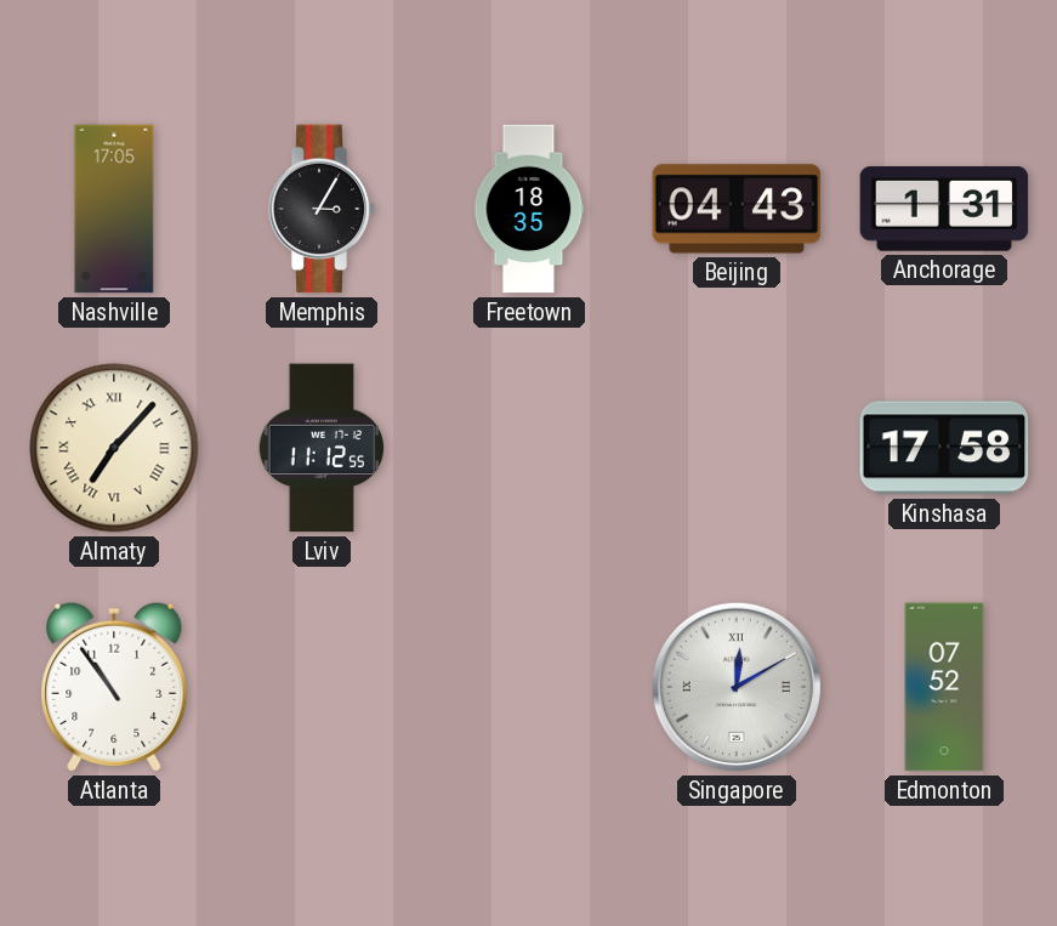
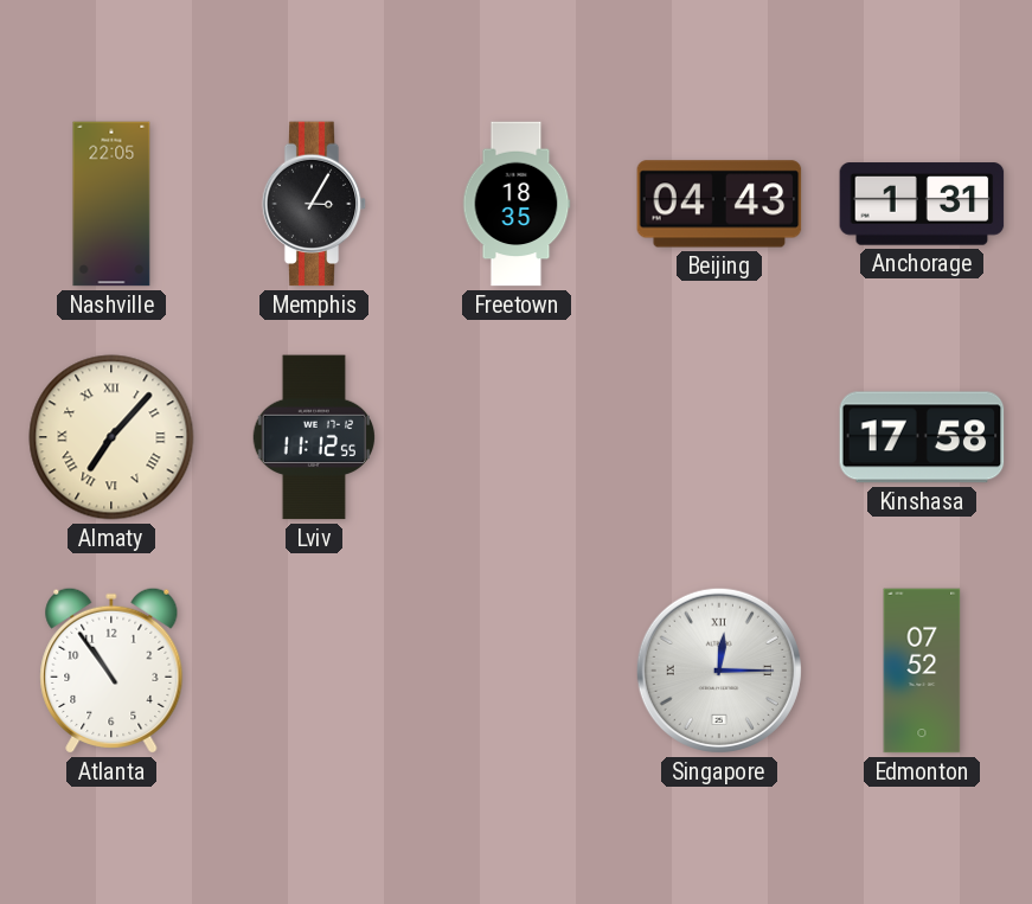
Nashville: 17:05 -> 22:05
Singapore: 12:10 -> 12:15
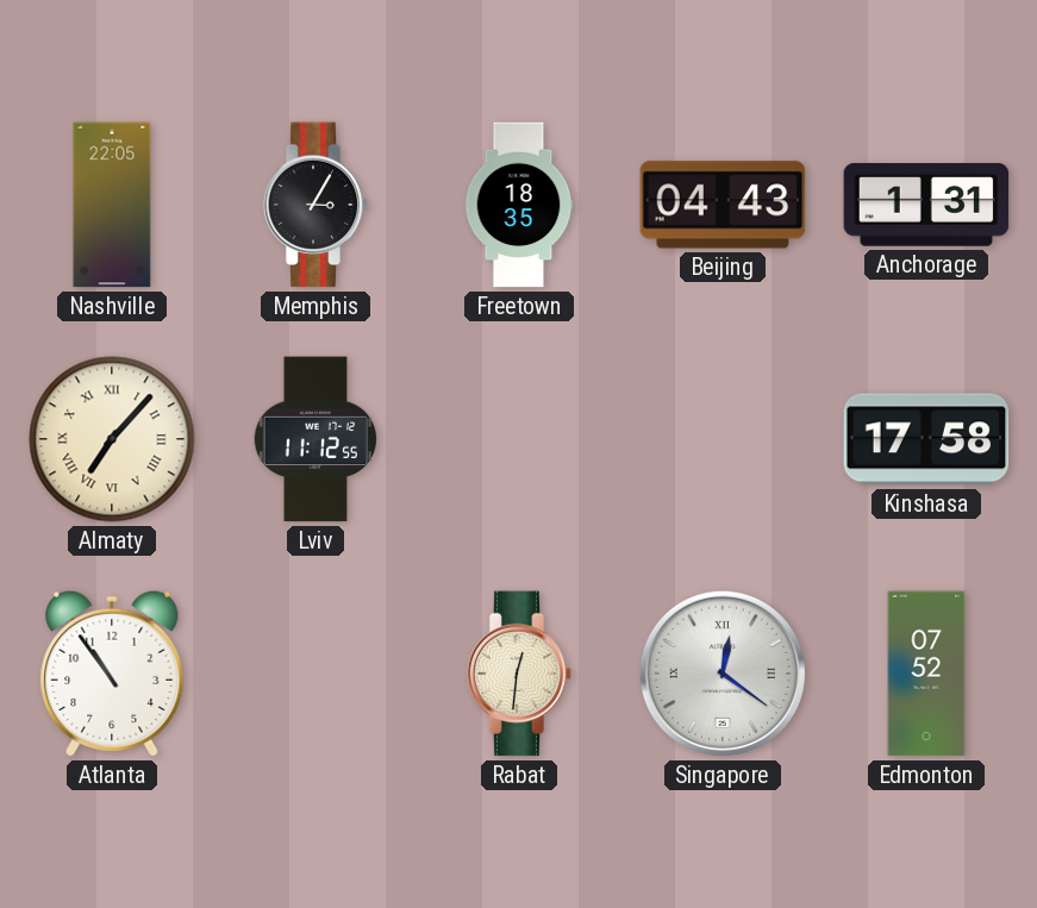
Rabat: none -> 12:31
Singapore: 12:15 -> 12:21
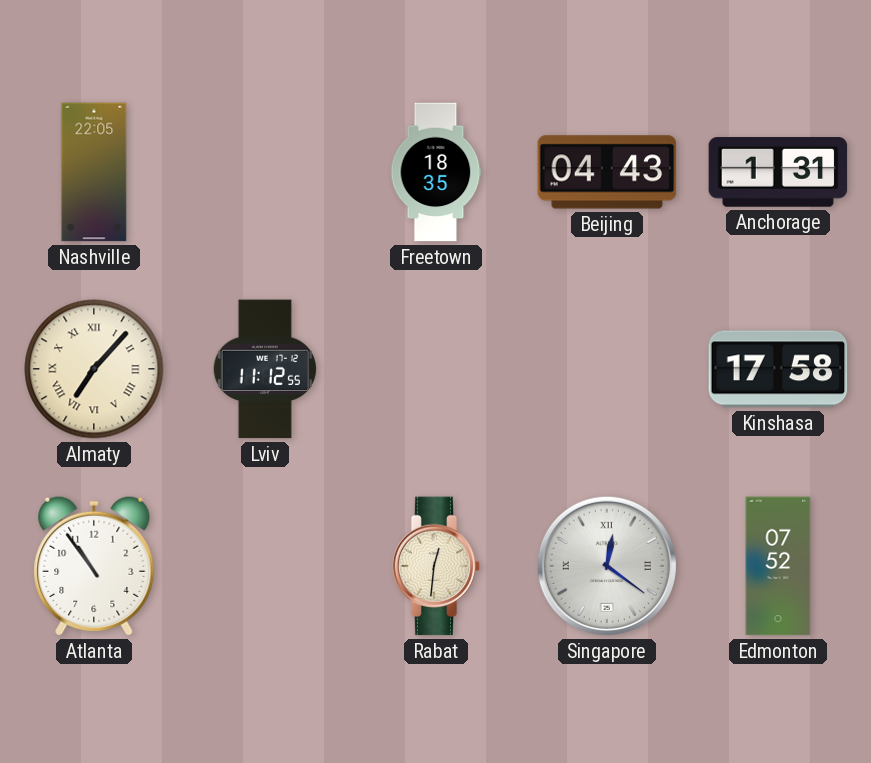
Memphis: 3:05 -> none
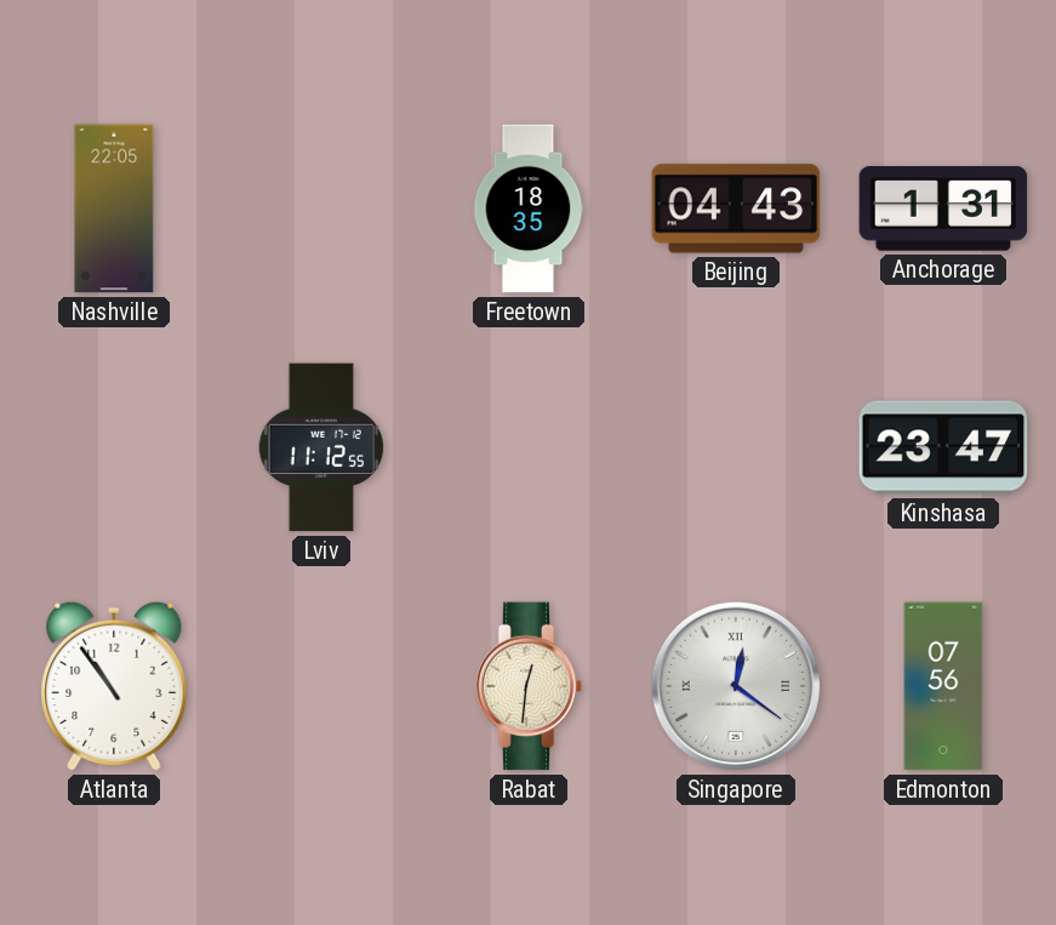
Almaty: 7:07 -> none
Kinshasa: 17:58 -> 23:47
Edmonton: 07:52 -> 07:56
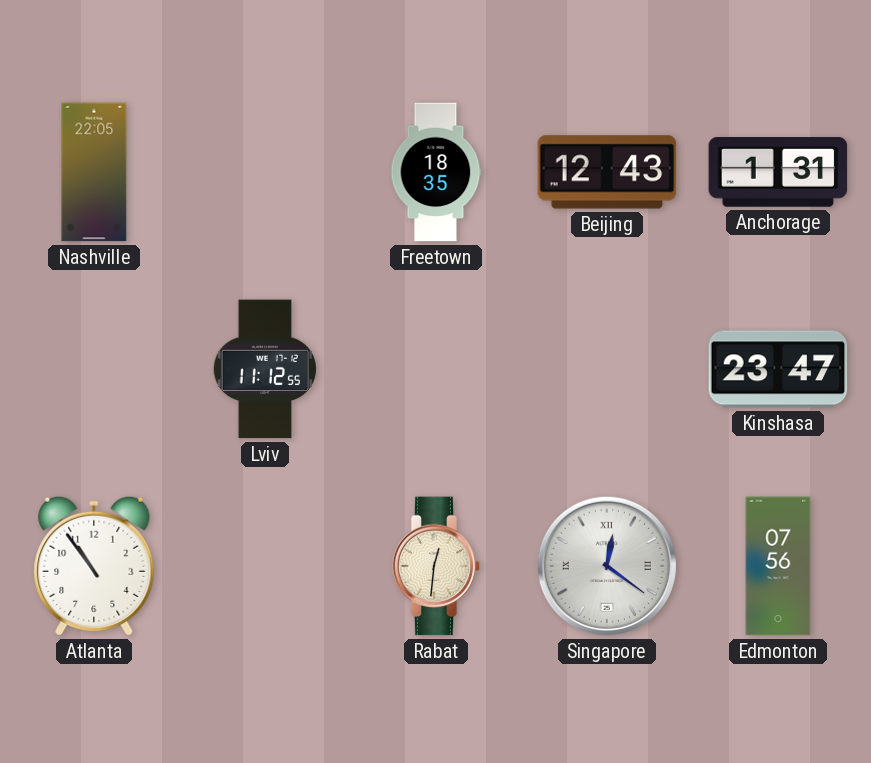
Beijing: 04:43 -> 12:43
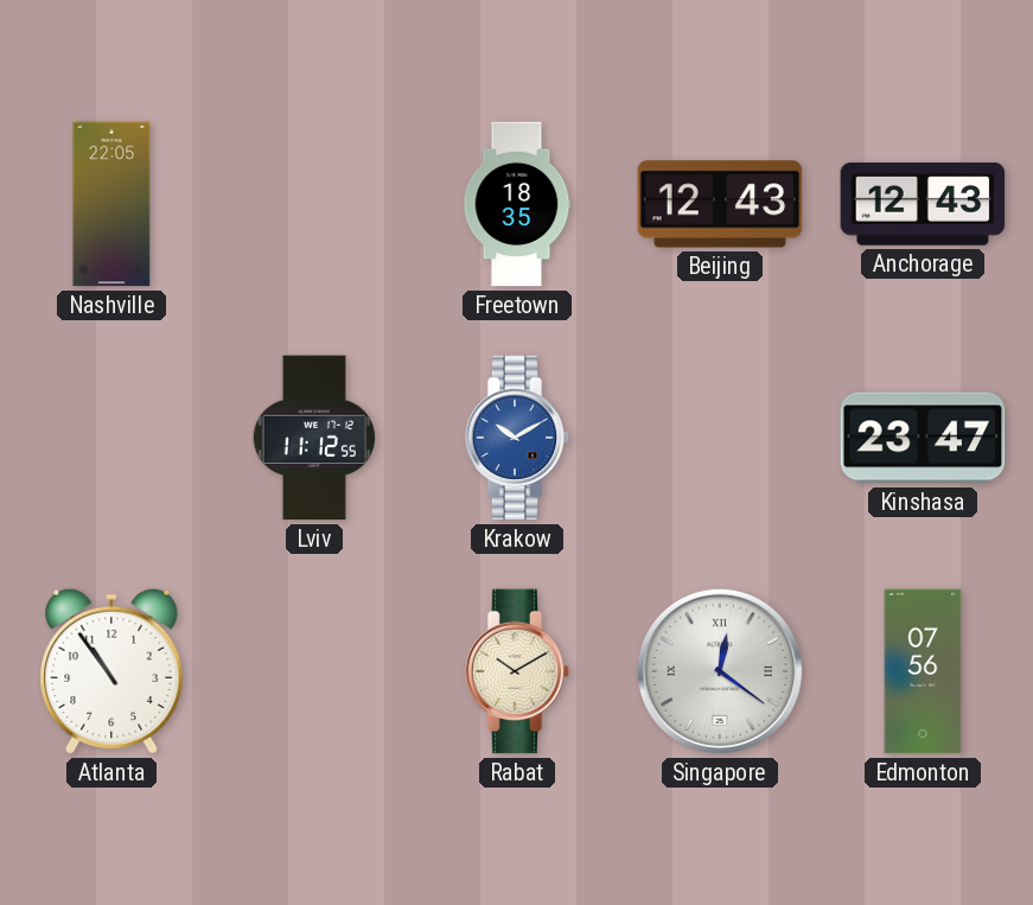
Anchorage: 1:31 -> 12:43
Krakow: none -> 10:10
Rabat: 12:31 -> 10:10
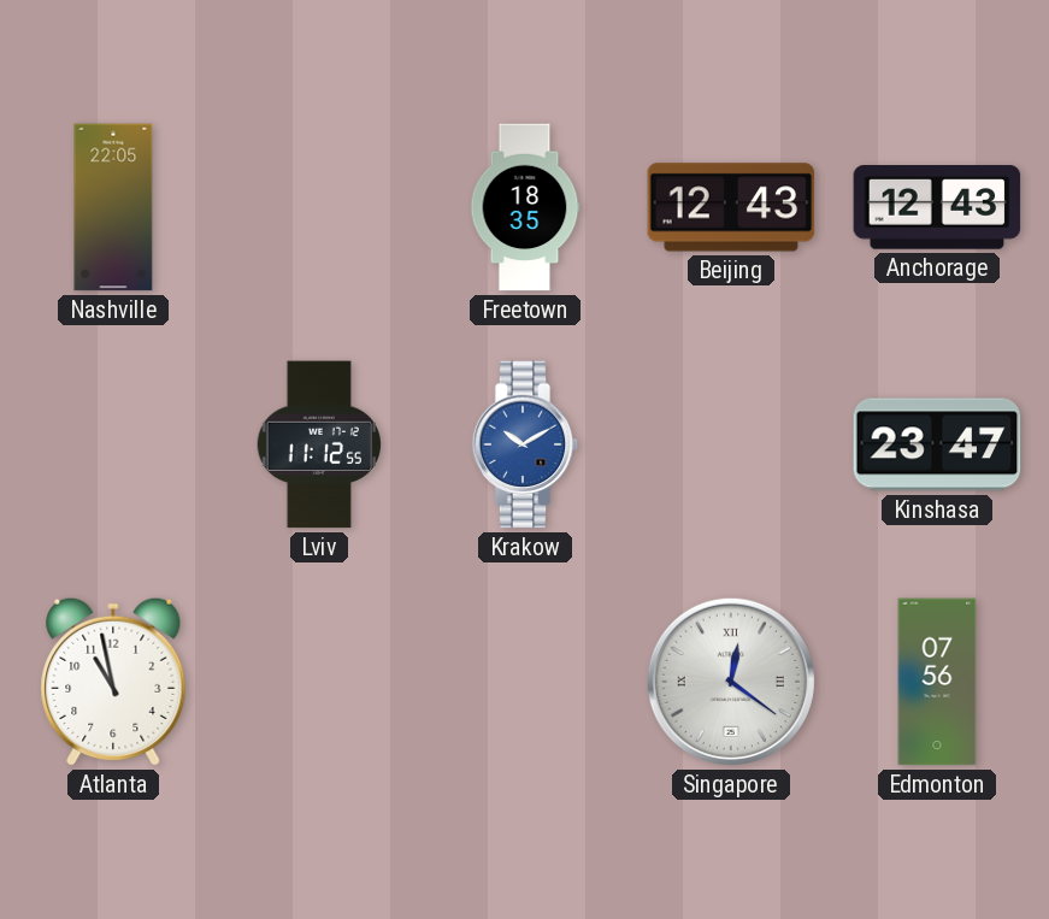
Atlanta: 10:54 -> 10:58
Rabat: 10:10 -> none
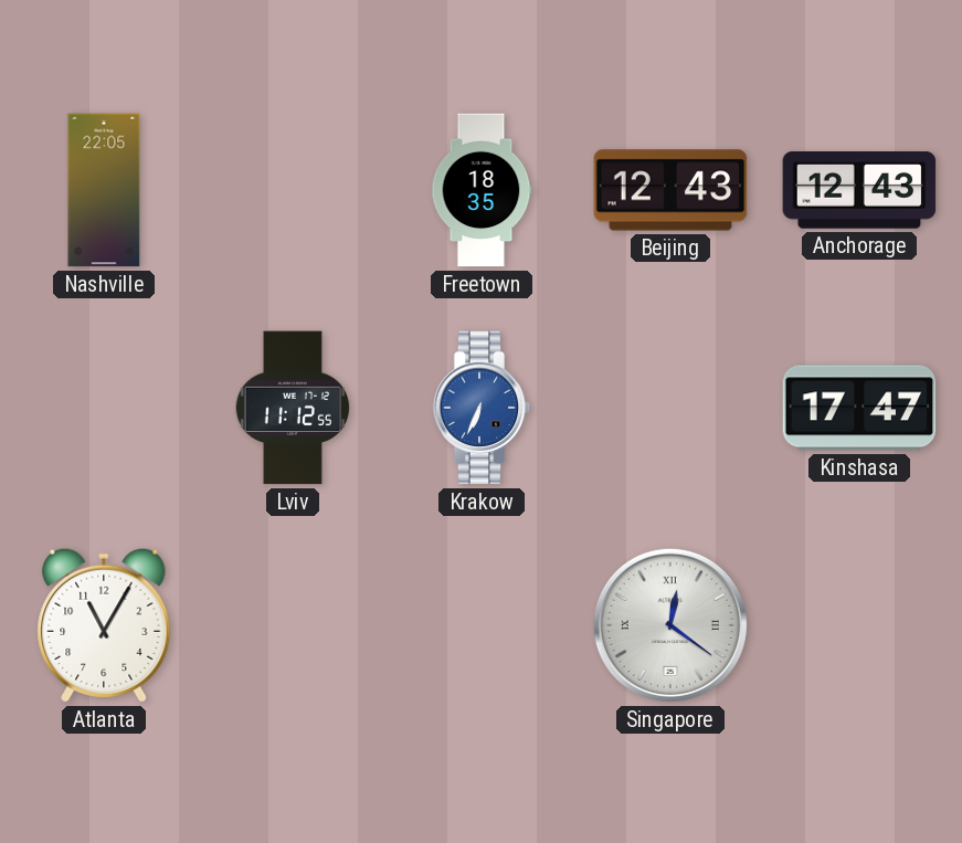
Krakow: 10:10 -> 6:34
Kinshasa: 23:47 -> 17:47
Atlanta: 10:58 -> 11:05
Edmonton: 07:56 -> none
